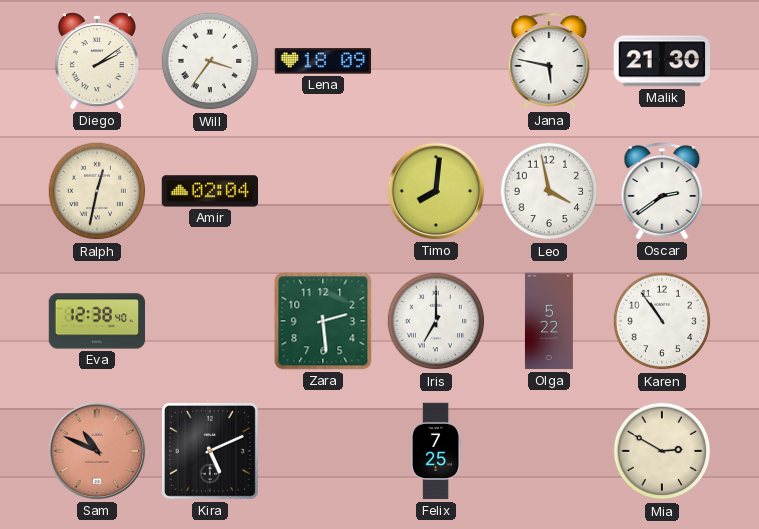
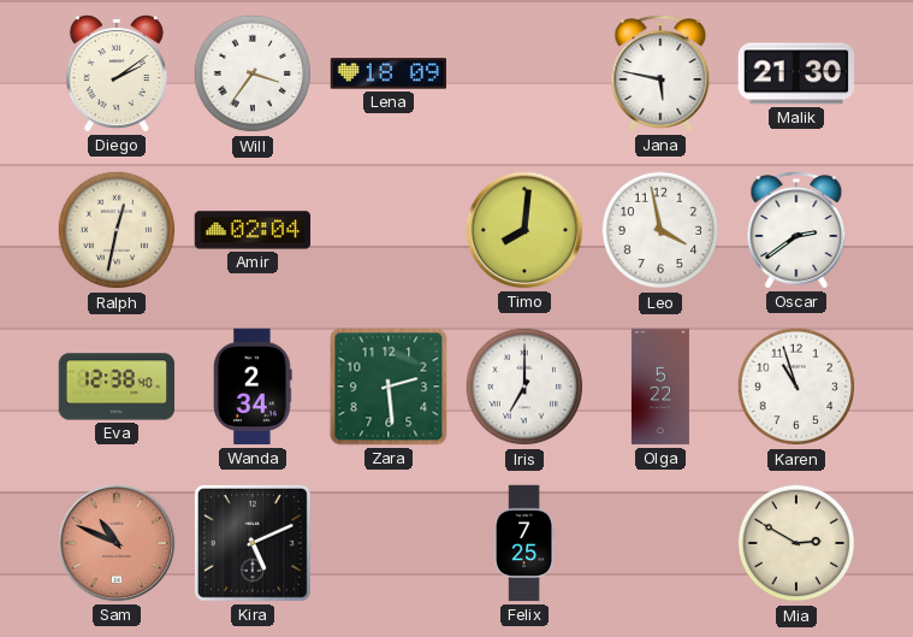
Wanda: none -> 2:34
Karen: 10:54 -> 10:57
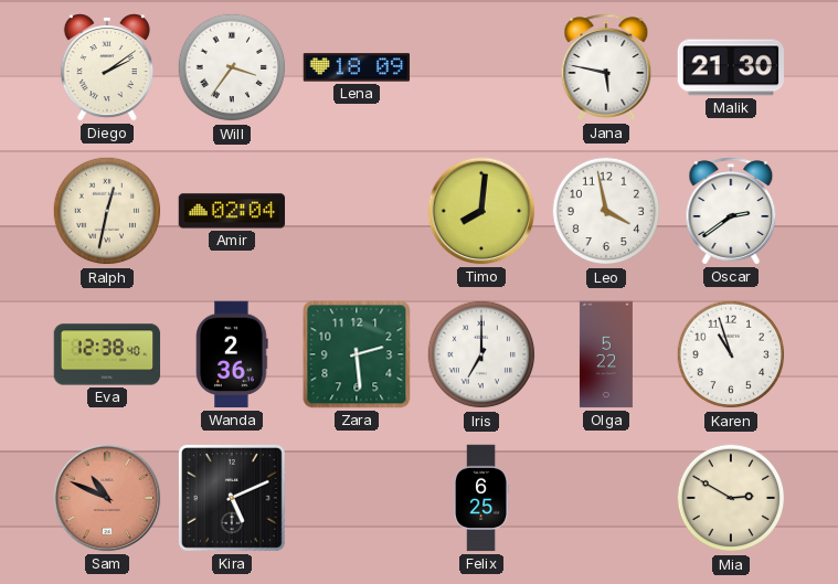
Wanda: 2:34 -> 2:36
Felix: 7:25 -> 6:25
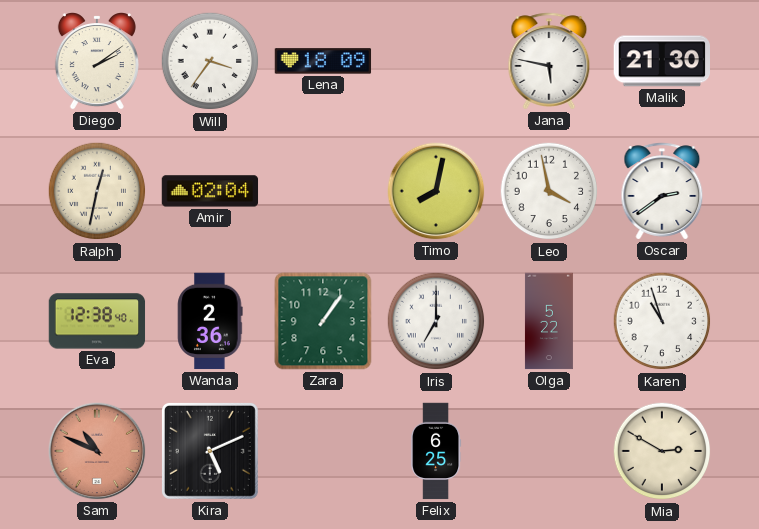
Timo: 8:01 -> 8:02
Zara: 2:29 -> 1:06
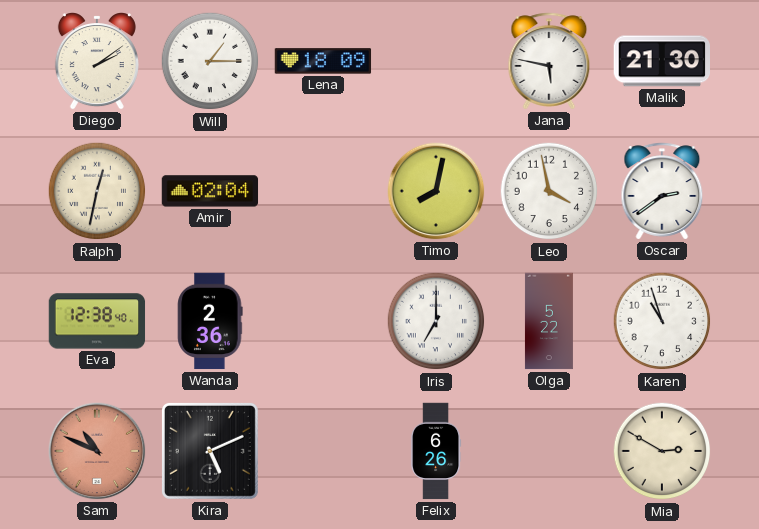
Will: 3:36 -> 1:15
Zara: 1:06 -> none
Felix: 6:25 -> 6:26
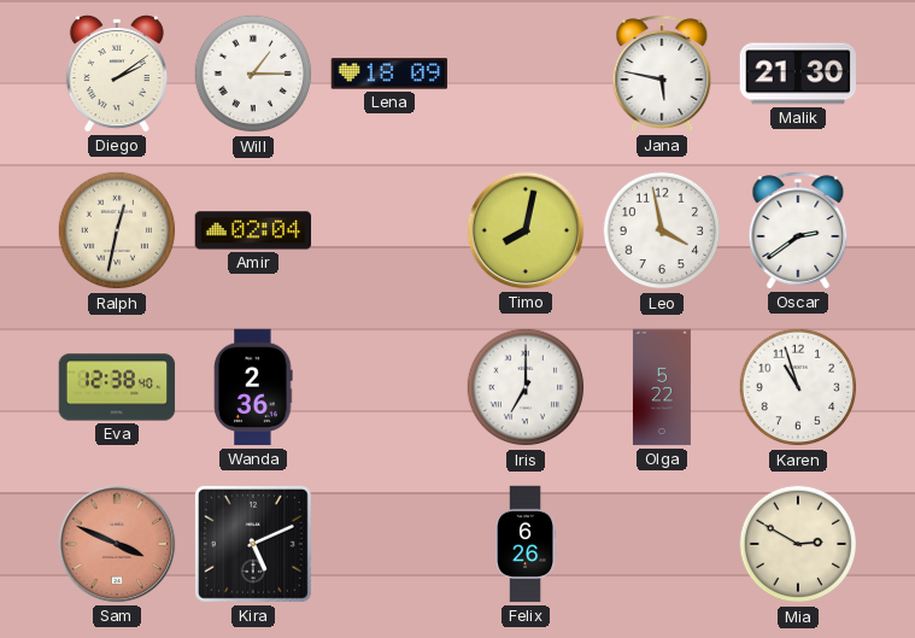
Sam: 10:49 -> 3:49
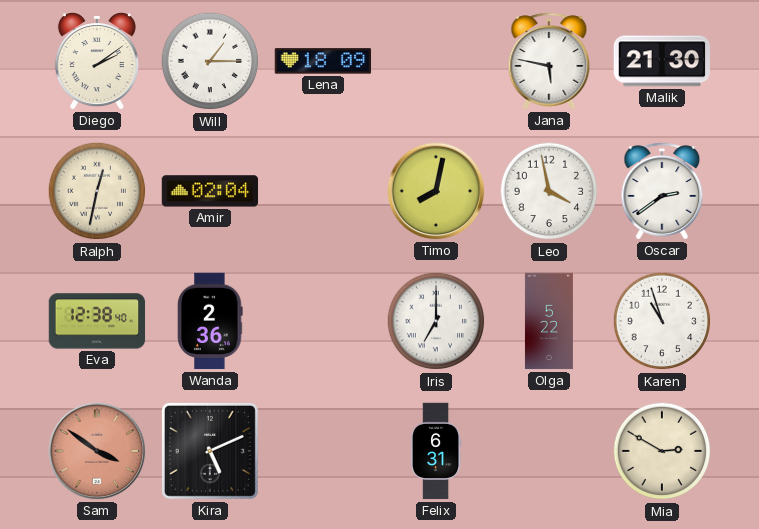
Sam: 3:49 -> 3:51
Felix: 6:26 -> 6:31
